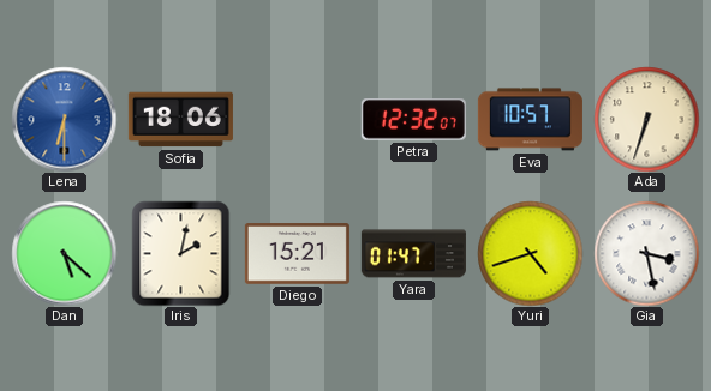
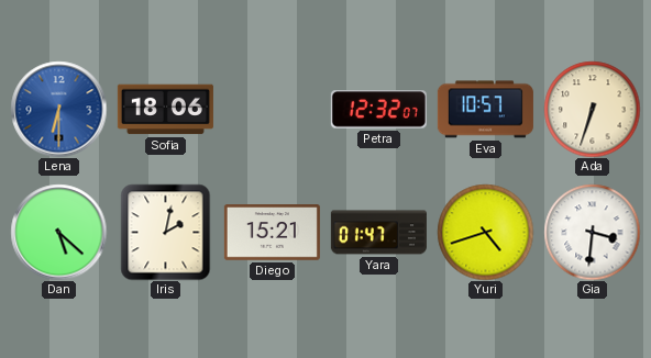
Gia: 3:28 -> 3:31
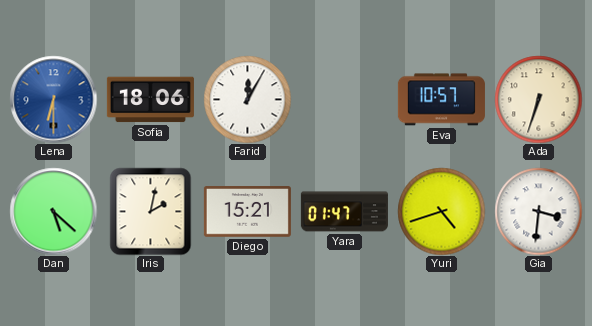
Farid: none -> 12:05
Petra: 12:32 -> none
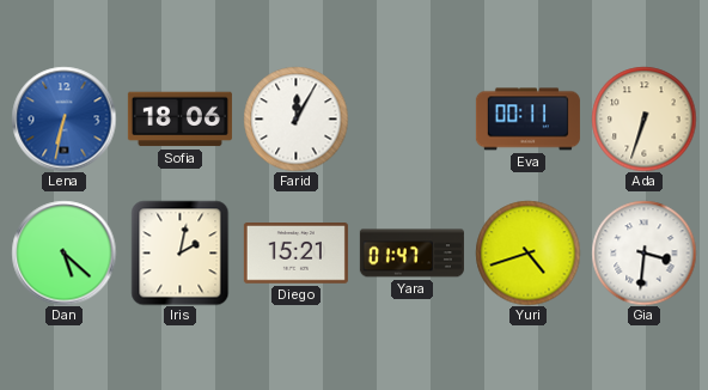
Lena: 6:30 -> 6:32
Eva: 10:57 -> 00:11
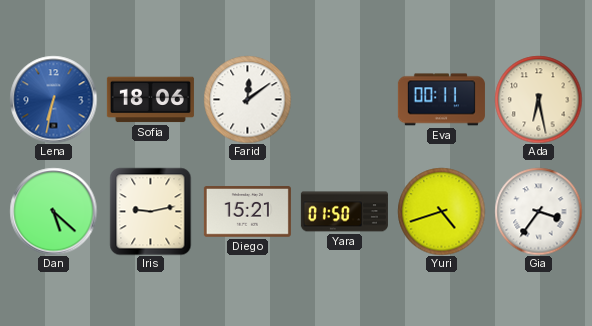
Farid: 12:05 -> 12:09
Ada: 6:33 -> 6:28
Iris: 2:02 -> 9:13
Yara: 01:47 -> 01:50
Gia: 3:31 -> 3:36
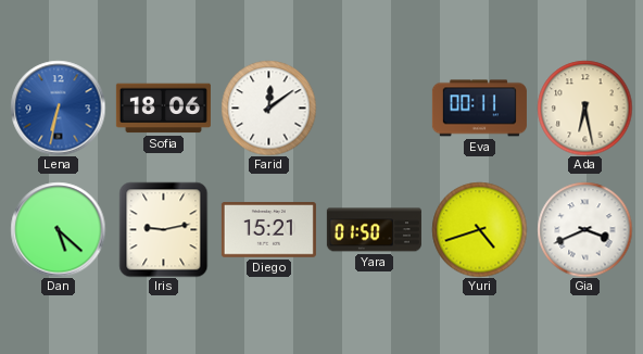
Gia: 3:36 -> 3:41
